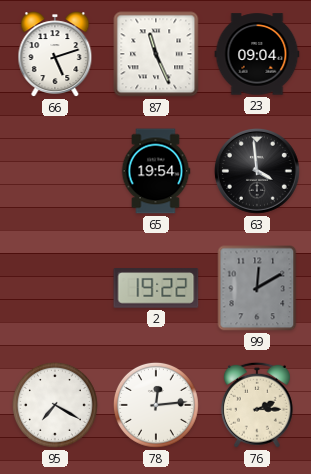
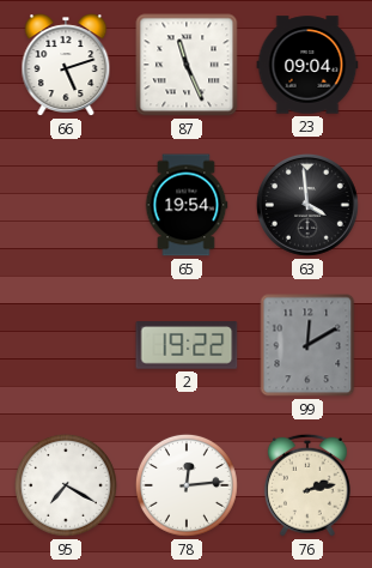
76: 2:15 -> 2:13
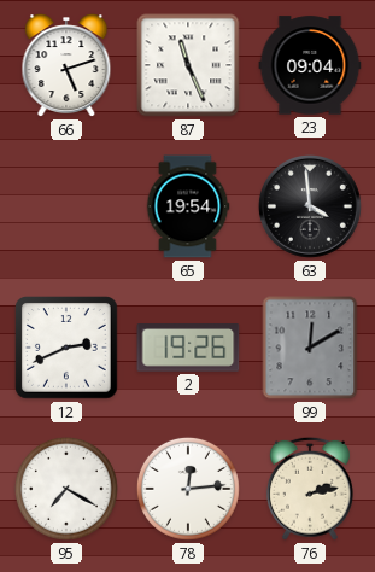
12: none -> 2:41
2: 19:22 -> 19:26
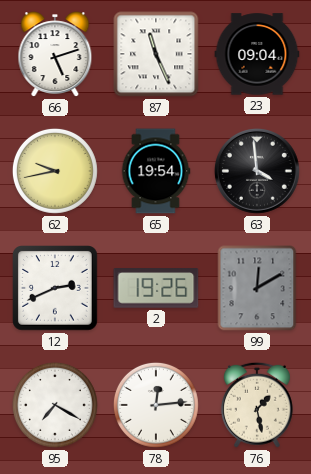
62: none -> 9:43
76: 2:13 -> 1:28
